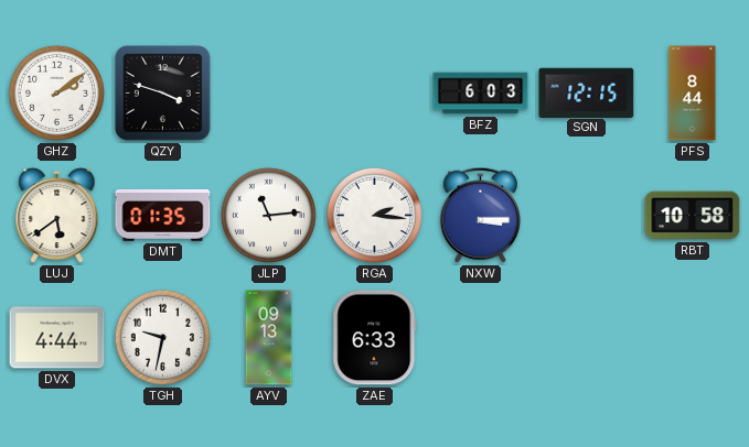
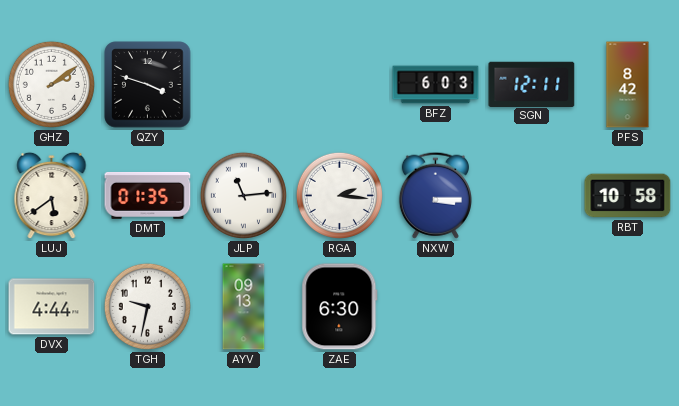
SGN: 12:15 -> 12:11
PFS: 8:44 -> 8:42
ZAE: 6:33 -> 6:30
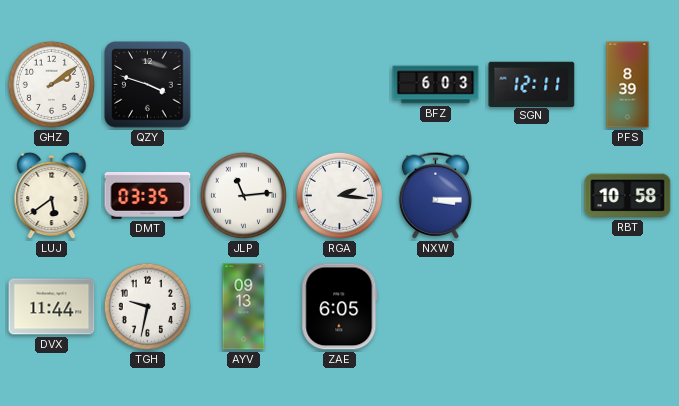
PFS: 8:42 -> 8:39
DMT: 01:35 -> 03:35
DVX: 4:44 -> 11:44
ZAE: 6:30 -> 6:05
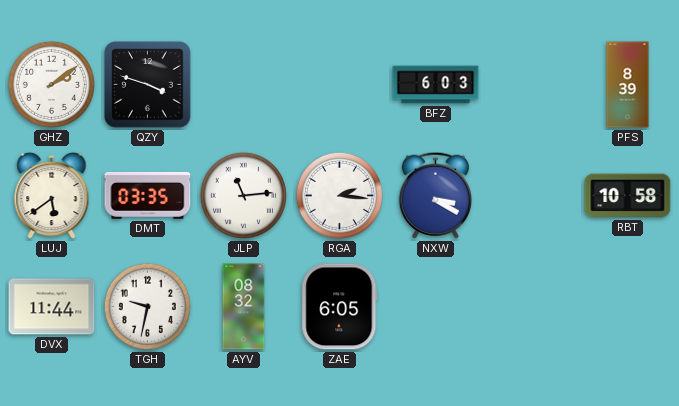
SGN: 12:11 -> none
NXW: 3:15 -> 3:20
AYV: 09:13 -> 08:32
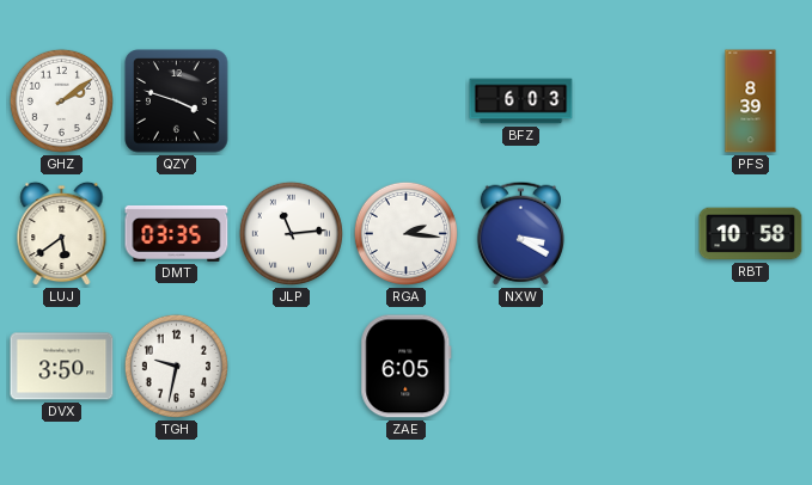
DVX: 11:44 -> 3:50
AYV: 08:32 -> none
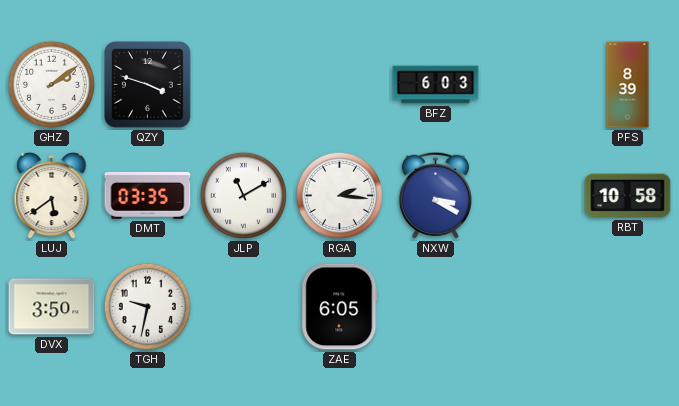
JLP: 11:14 -> 11:10
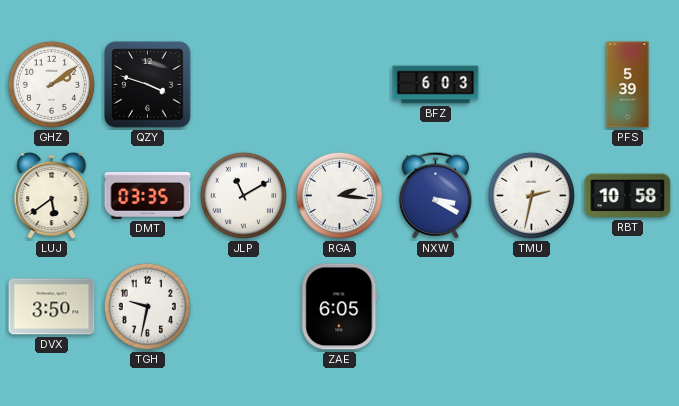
PFS: 8:39 -> 5:39
TMU: none -> 2:32
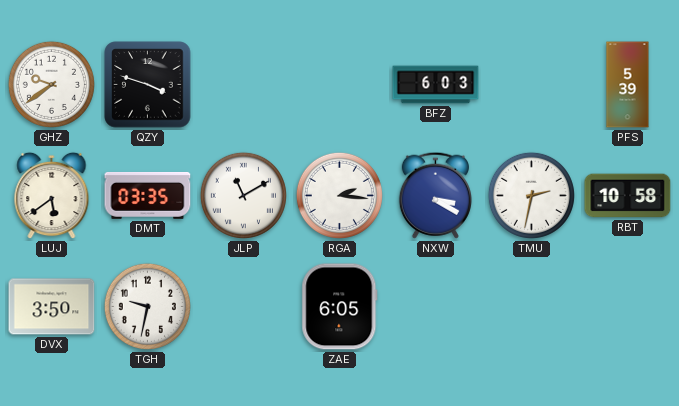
GHZ: 2:09 -> 9:39
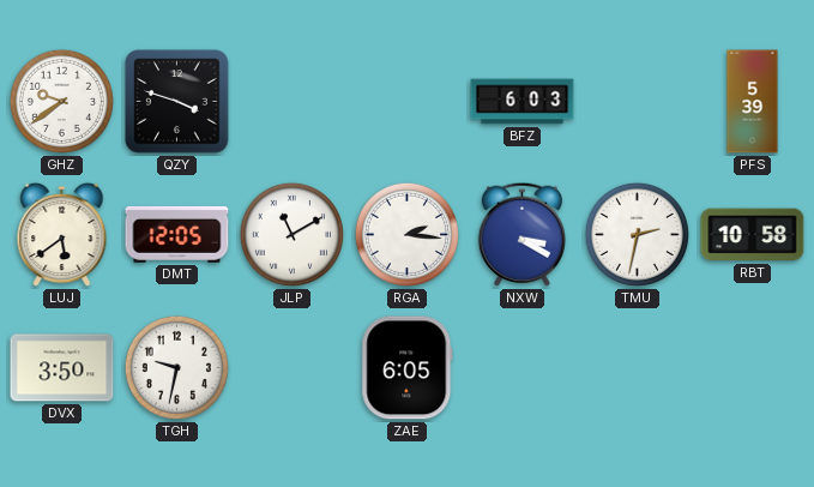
DMT: 03:35 -> 12:05
